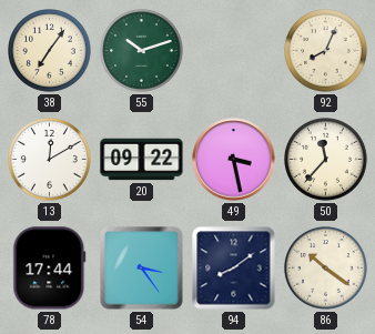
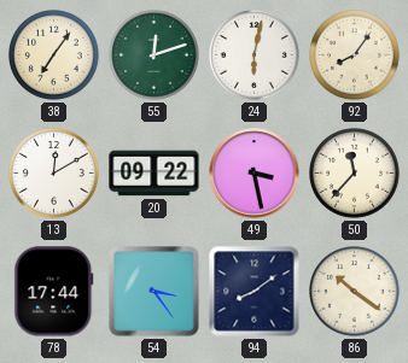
55: 10:12 -> 12:12
24: none -> 6:02
92: 8:04 -> 8:06
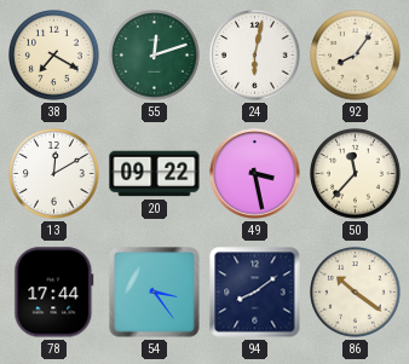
38: 7:06 -> 7:20
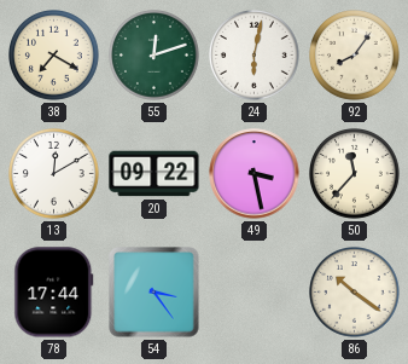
94: 8:09 -> none
